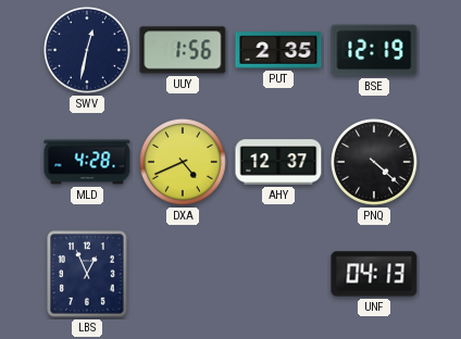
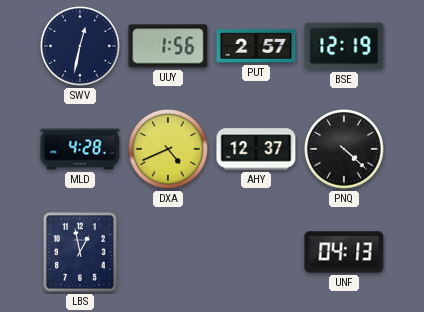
PUT: 2:35 -> 2:57
LBS: 12:56 -> 12:58
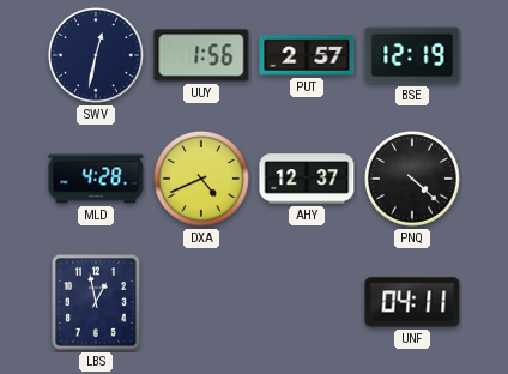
UNF: 04:13 -> 04:11
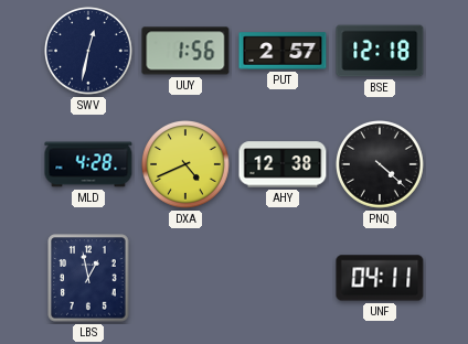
BSE: 12:19 -> 12:18
AHY: 12:37 -> 12:38
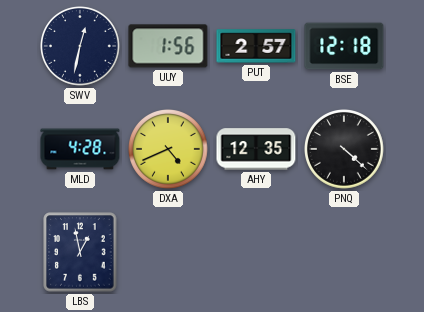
AHY: 12:38 -> 12:35
UNF: 04:11 -> none
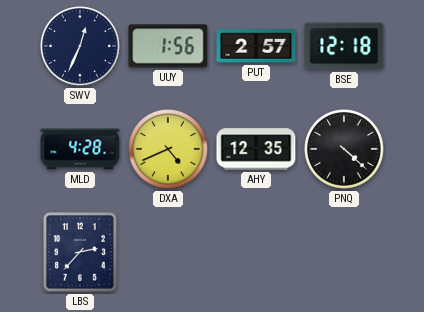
SWV: 12:32 -> 12:34
LBS: 12:58 -> 2:37
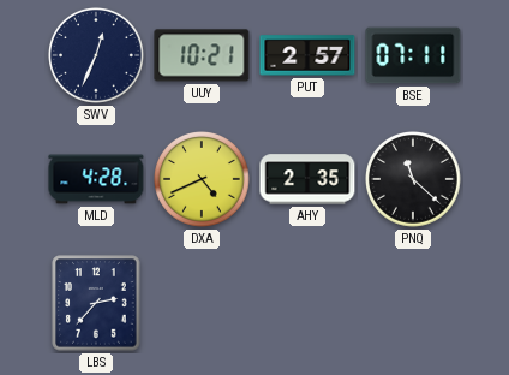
UUY: 1:56 -> 10:21
BSE: 12:18 -> 07:11
AHY: 12:35 -> 2:35
PNQ: 4:22 -> 11:22
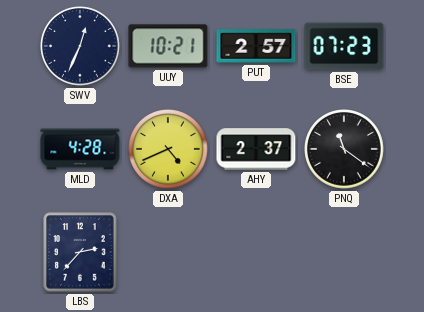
BSE: 07:11 -> 07:23
AHY: 2:35 -> 2:37
PNQ: 11:22 -> 11:21
